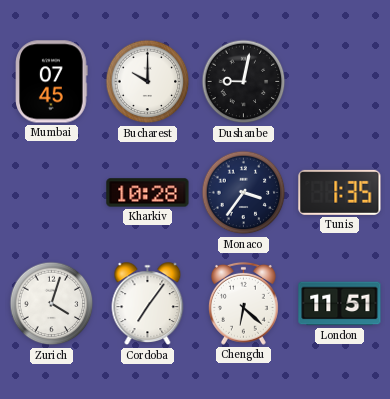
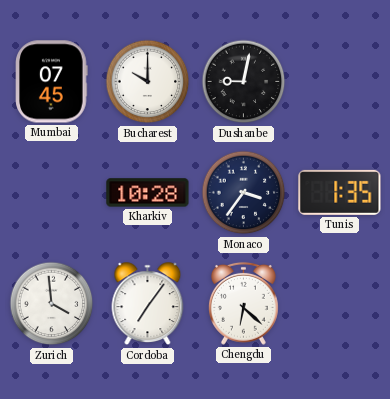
Zurich: 4:03 -> 3:59
London: 11:51 -> none
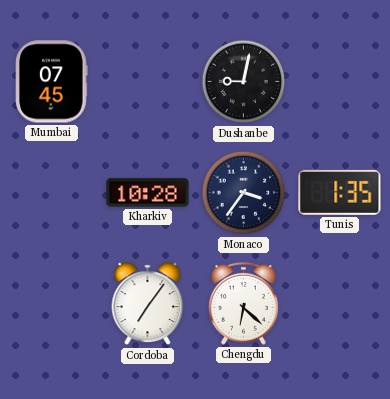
Bucharest: 10:00 -> none
Zurich: 3:59 -> none
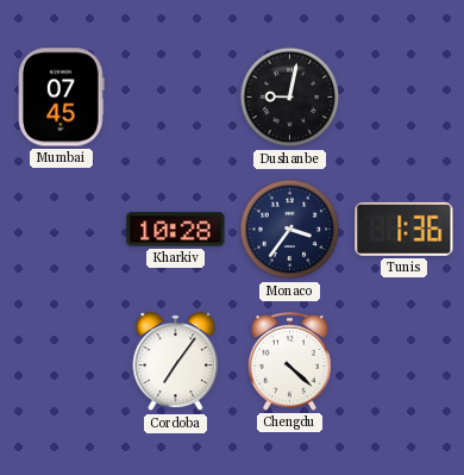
Tunis: 1:35 -> 1:36
Chengdu: 6:22 -> 4:22
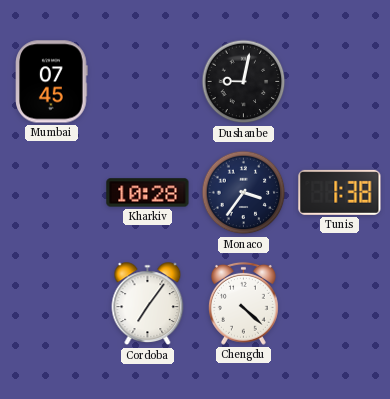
Tunis: 1:36 -> 1:38
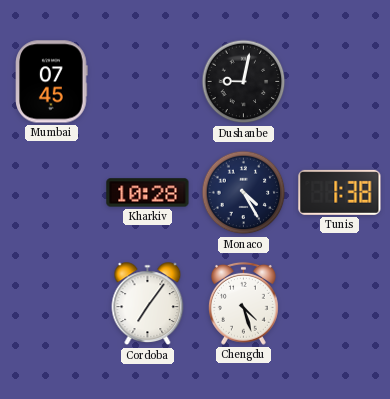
Monaco: 3:36 -> 4:25
Chengdu: 4:22 -> 4:27
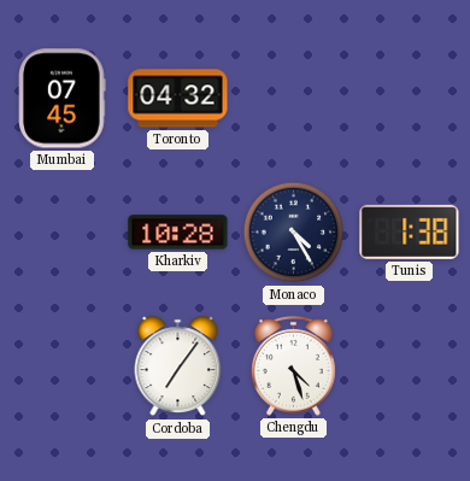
Toronto: none -> 04:32
Dushanbe: 9:02 -> none
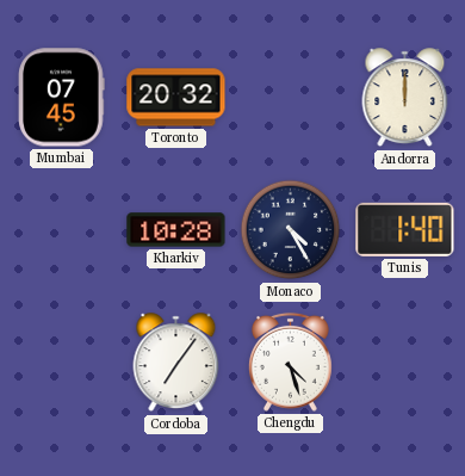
Toronto: 04:32 -> 20:32
Andorra: none -> 12:00
Tunis: 1:38 -> 1:40
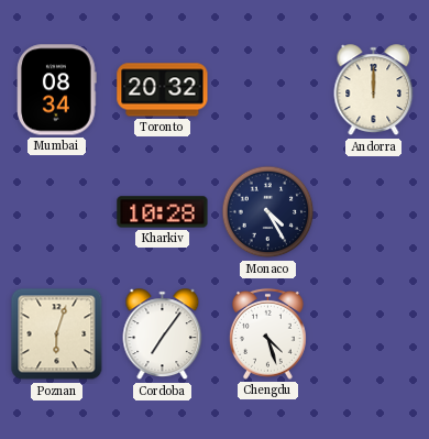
Mumbai: 07:45 -> 08:34
Tunis: 1:40 -> none
Poznan: none -> 6:03
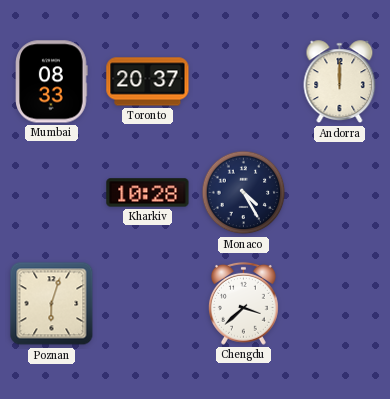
Mumbai: 08:34 -> 08:33
Toronto: 20:32 -> 20:37
Cordoba: 7:06 -> none
Chengdu: 4:27 -> 3:38
